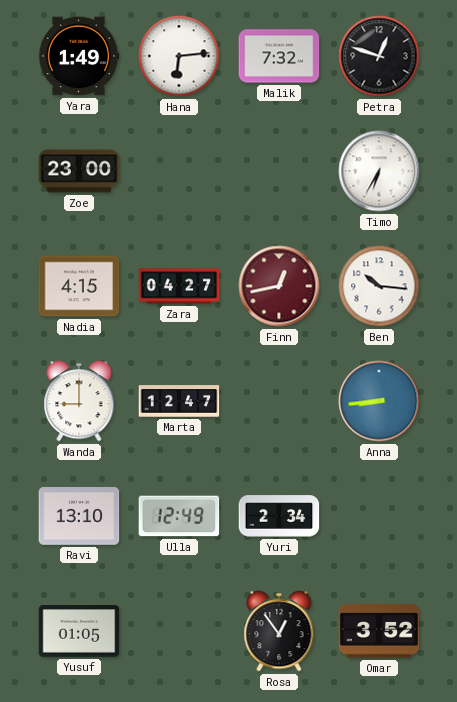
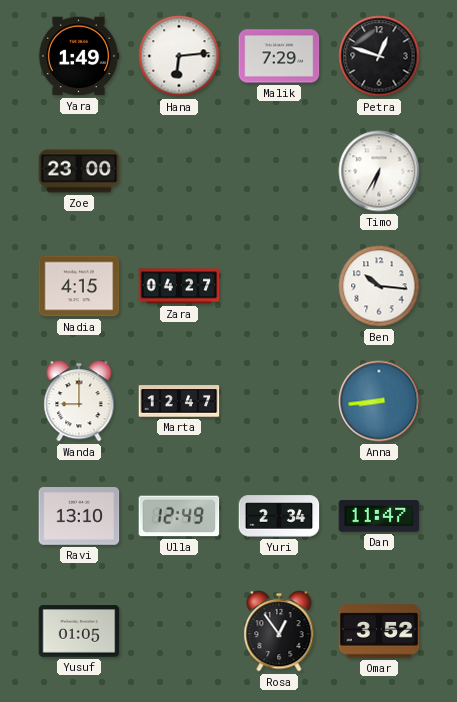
Malik: 7:32 -> 7:29
Finn: 12:43 -> none
Dan: none -> 11:47
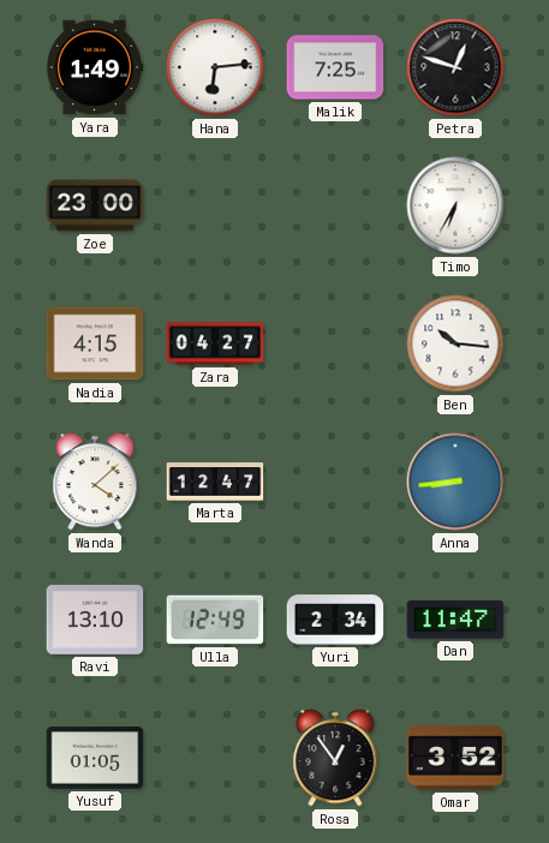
Malik: 7:29 -> 7:25
Wanda: 9:00 -> 4:08
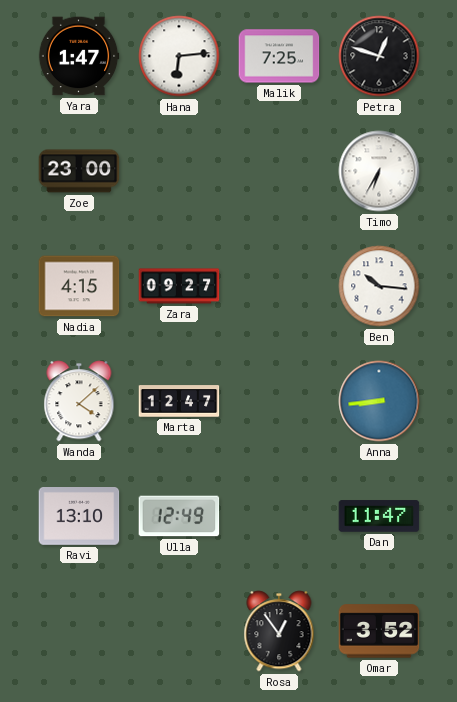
Yara: 1:49 -> 1:47
Zara: 04:27 -> 09:27
Yuri: 2:34 -> none
Yusuf: 01:05 -> none
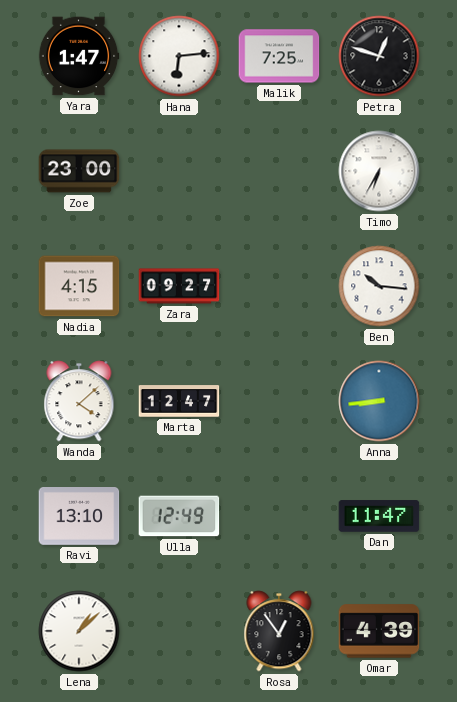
Lena: none -> 1:08
Omar: 3:52 -> 4:39
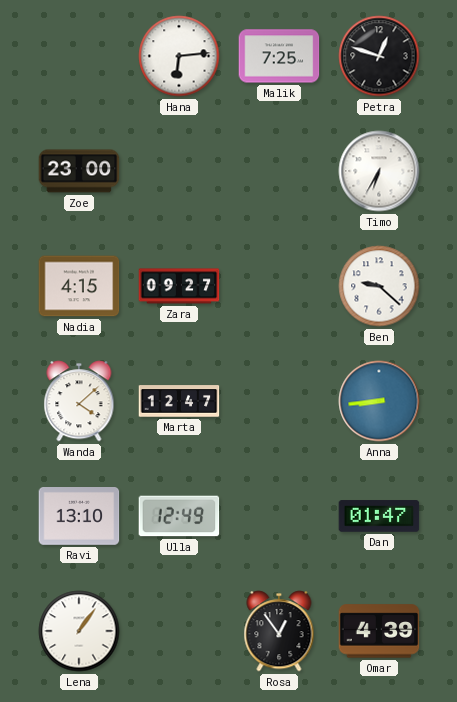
Yara: 1:47 -> none
Ben: 10:16 -> 9:22
Dan: 11:47 -> 01:47
Lena: 1:08 -> 1:06
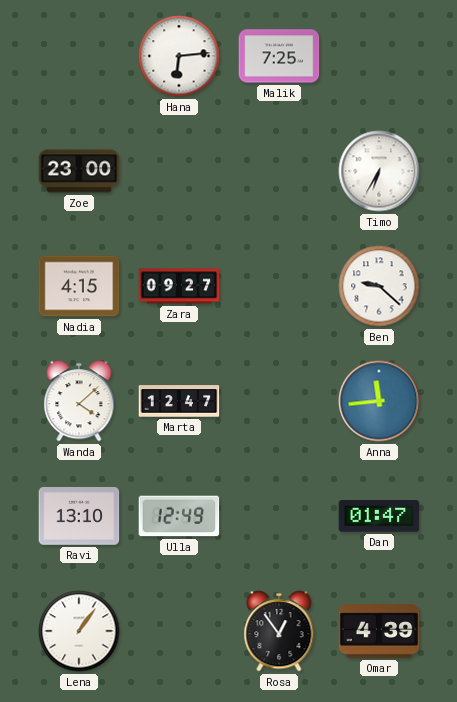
Petra: 12:48 -> none
Anna: 8:44 -> 11:44
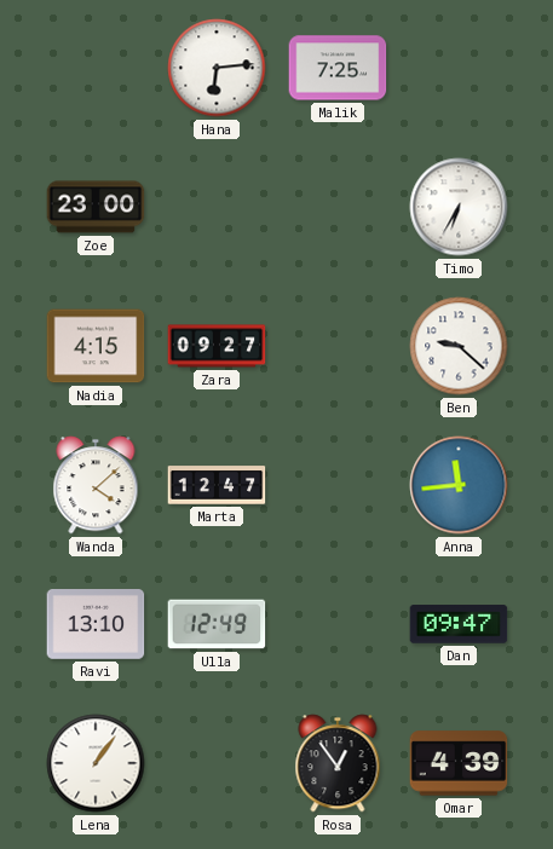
Dan: 01:47 -> 09:47
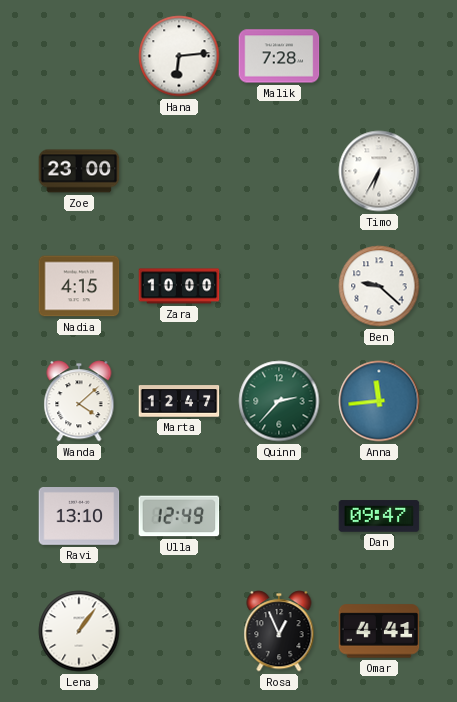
Malik: 7:25 -> 7:28
Zara: 09:27 -> 10:00
Quinn: none -> 2:37
Rosa: 12:54 -> 12:56
Omar: 4:39 -> 4:41
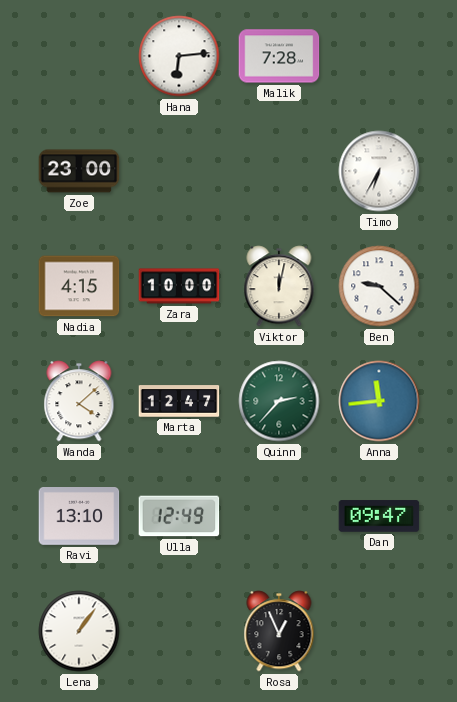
Viktor: none -> 12:02
Omar: 4:41 -> none
